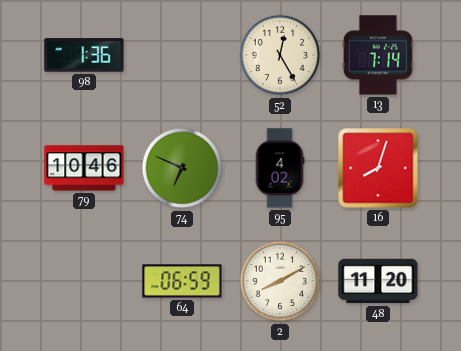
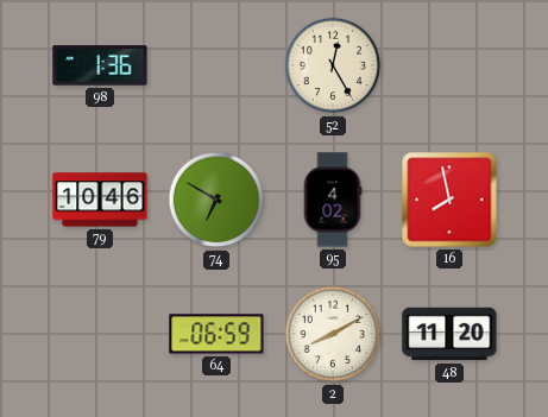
13: 7:14 -> none
74: 6:49 -> 6:50
16: 8:03 -> 7:58
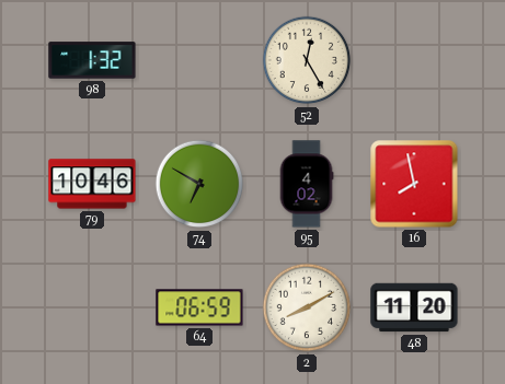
98: 1:36 -> 1:32
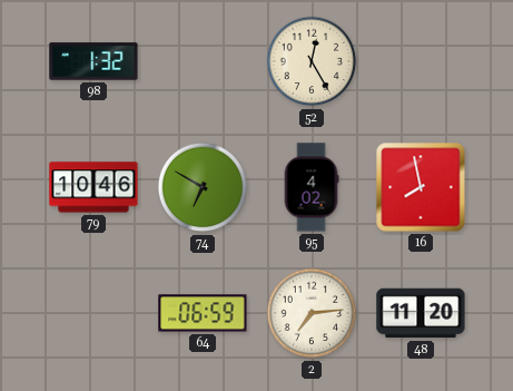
2: 8:10 -> 7:14
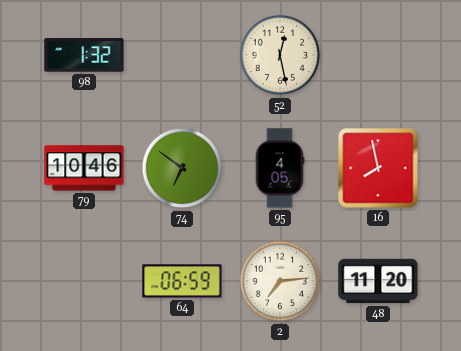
52: 12:25 -> 12:28
74: 6:50 -> 6:51
95: 4:02 -> 4:05
